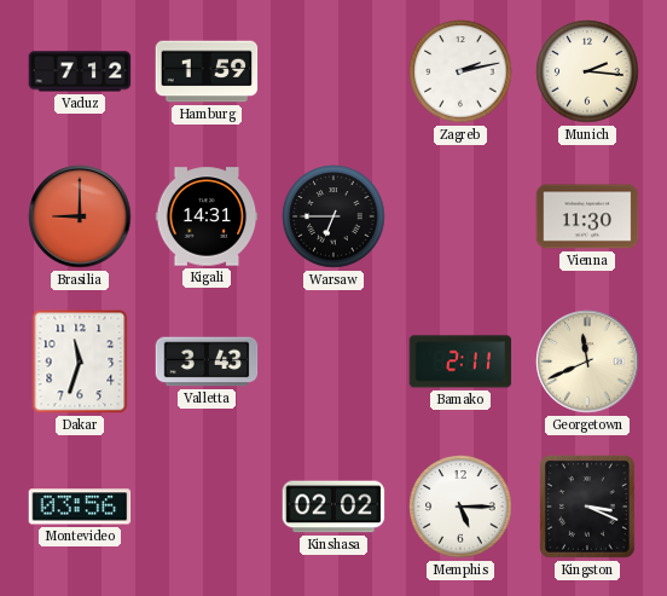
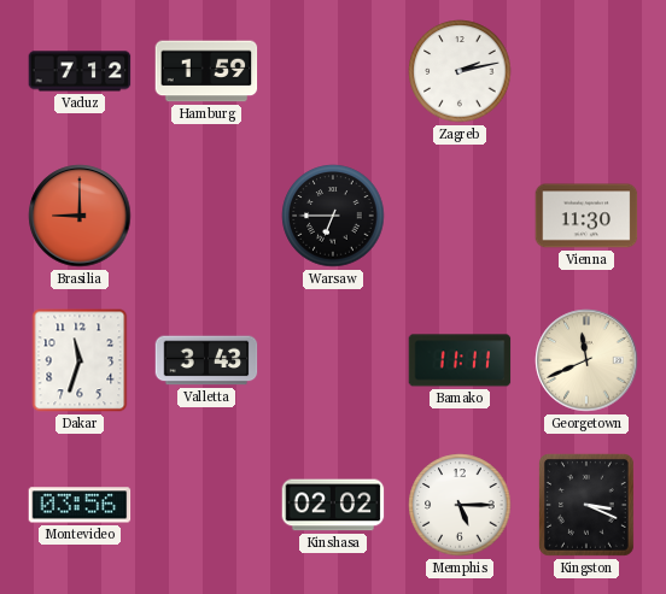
Munich: 2:16 -> none
Kigali: 14:31 -> none
Bamako: 2:11 -> 11:11
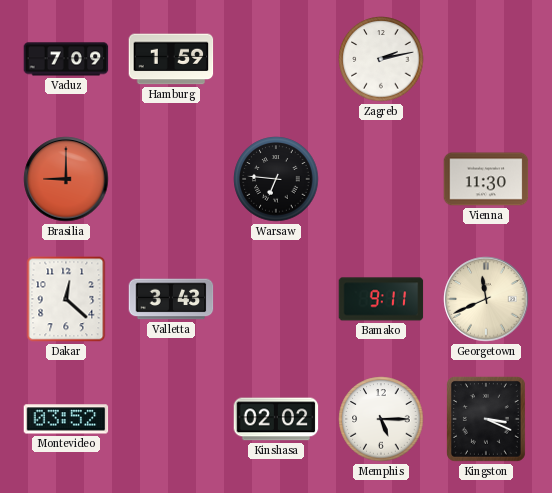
Vaduz: 7:12 -> 7:09
Warsaw: 6:45 -> 6:46
Dakar: 11:33 -> 12:22
Bamako: 11:11 -> 9:11
Montevideo: 03:56 -> 03:52
